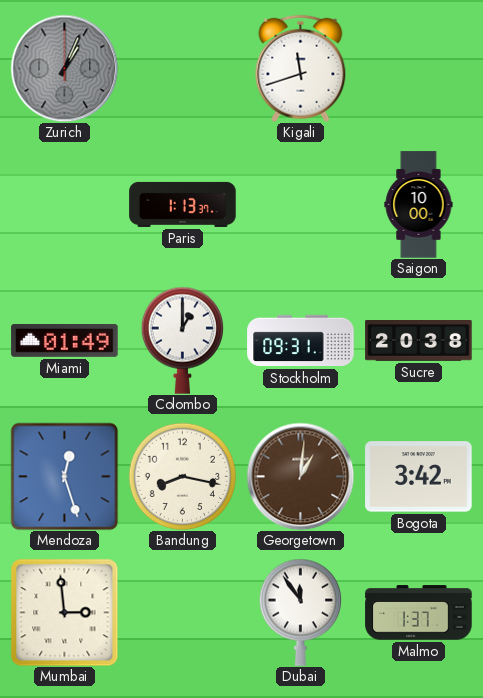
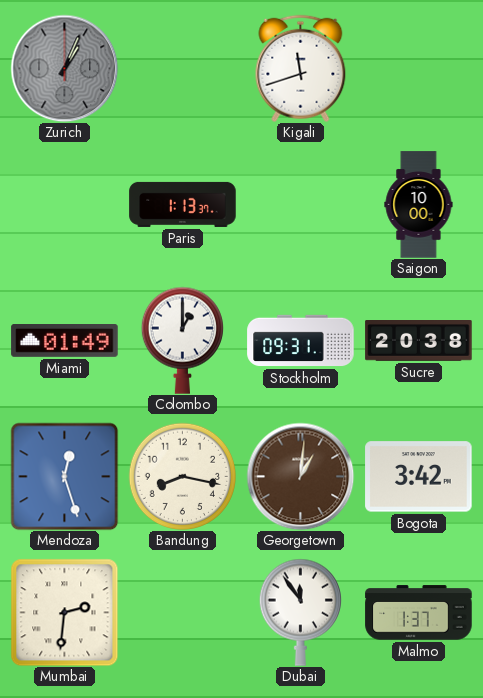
Mumbai: 2:59 -> 2:31
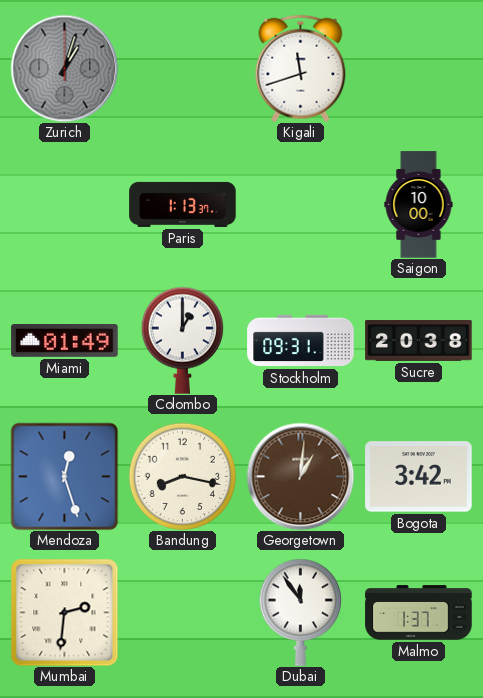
Zurich: 1:04 -> 1:03
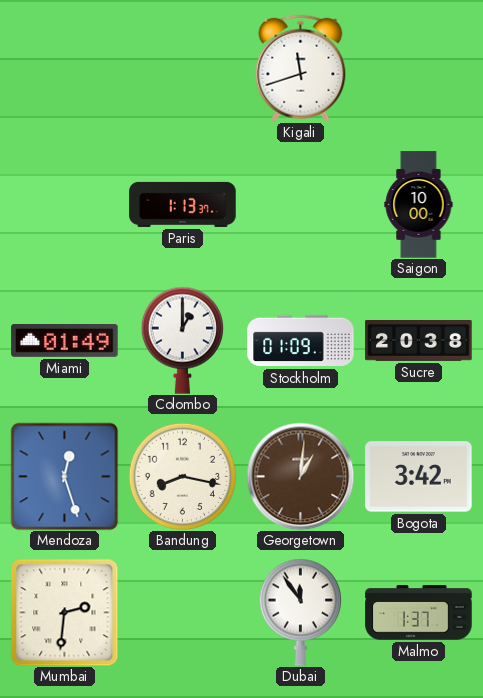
Zurich: 1:03 -> none
Stockholm: 09:31 -> 01:09
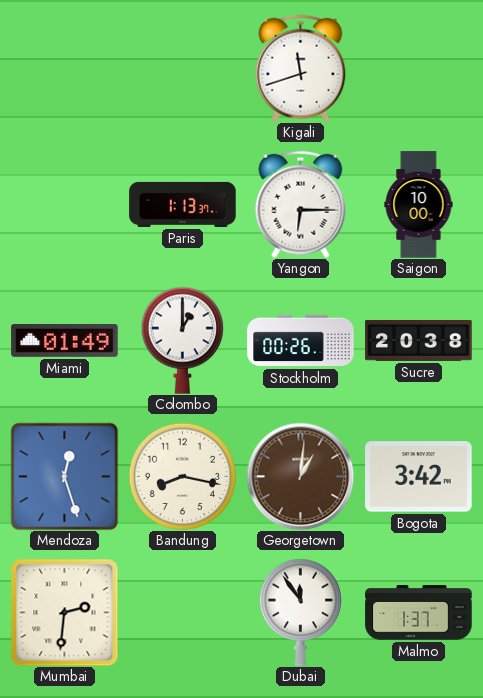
Yangon: none -> 6:15
Stockholm: 01:09 -> 00:26
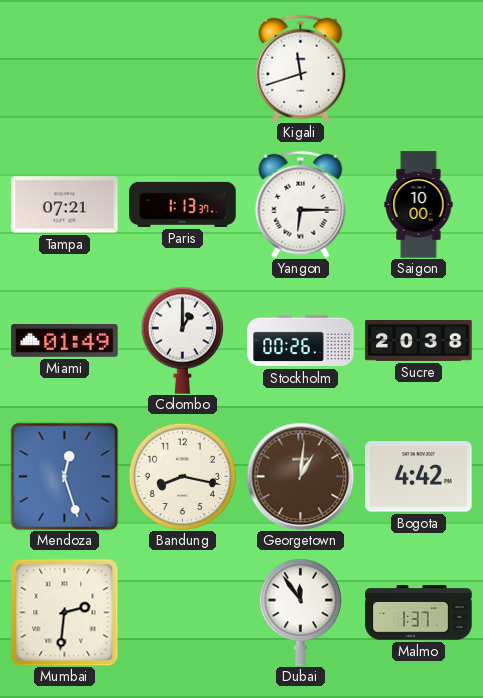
Tampa: none -> 07:21
Bogota: 3:42 -> 4:42
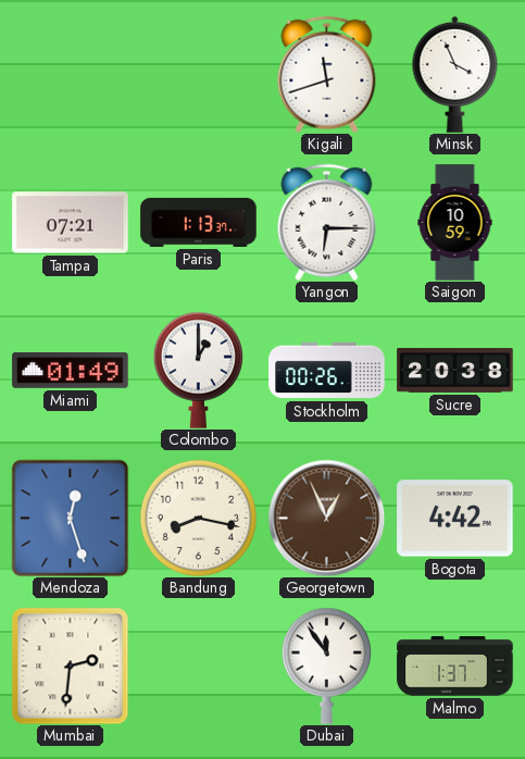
Minsk: none -> 3:56
Saigon: 10:00 -> 10:59
Georgetown: 1:01 -> 12:56
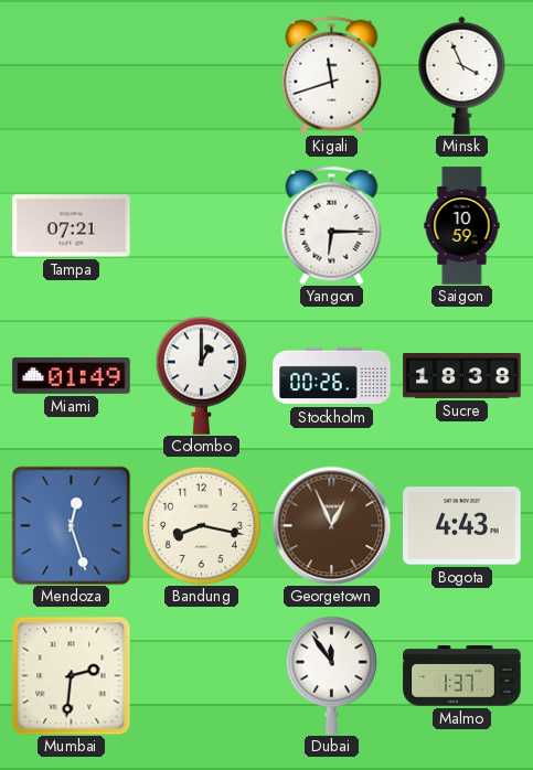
Paris: 1:13 -> none
Sucre: 20:38 -> 18:38
Bogota: 4:42 -> 4:43
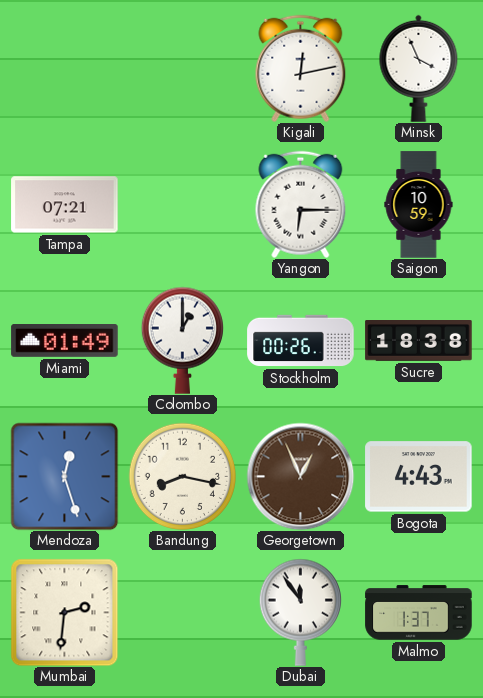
Kigali: 11:42 -> 12:13
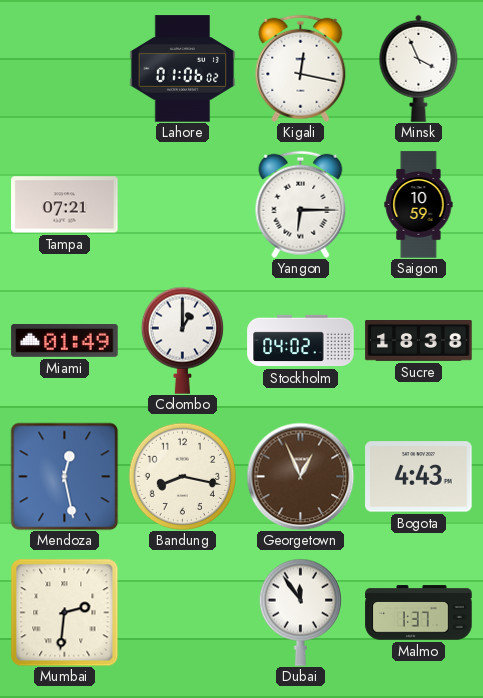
Lahore: none -> 01:06
Kigali: 12:13 -> 12:17
Stockholm: 00:26 -> 04:02
Mendoza: 12:27 -> 12:28
